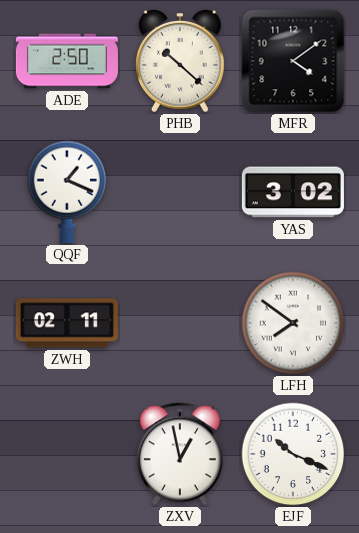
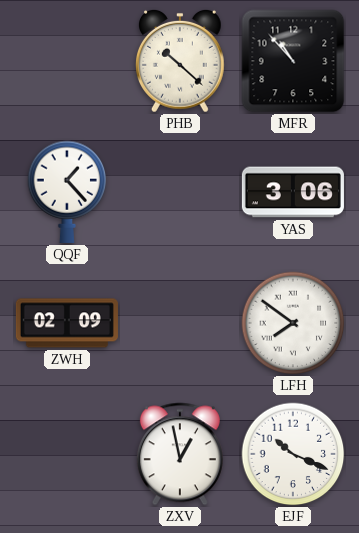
ADE: 2:50 -> none
MFR: 4:09 -> 10:53
QQF: 1:19 -> 1:23
YAS: 3:02 -> 3:06
ZWH: 02:11 -> 02:09
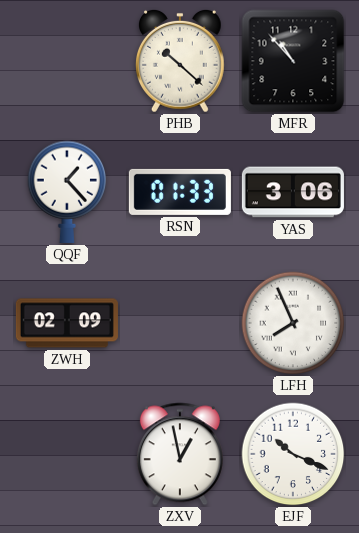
RSN: none -> 01:33
LFH: 7:51 -> 7:56
